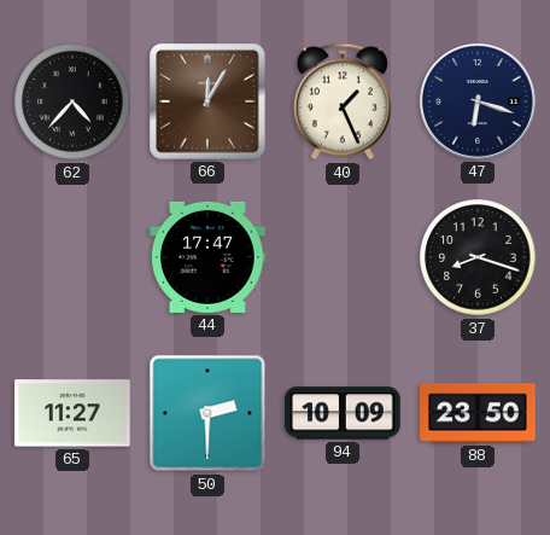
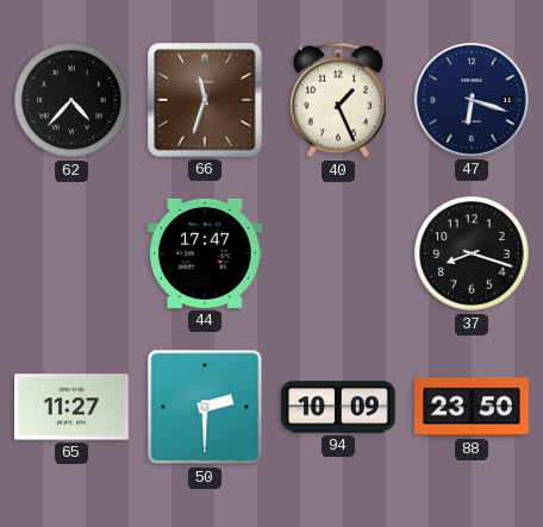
66: 12:05 -> 11:33
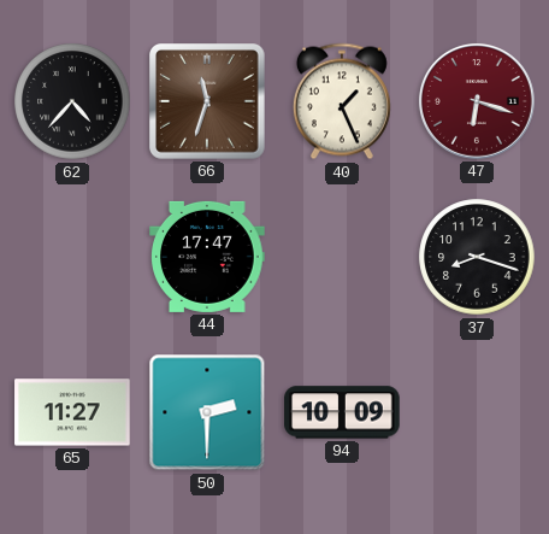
47 dial: navy -> burgundy
88: 23:50 -> none
